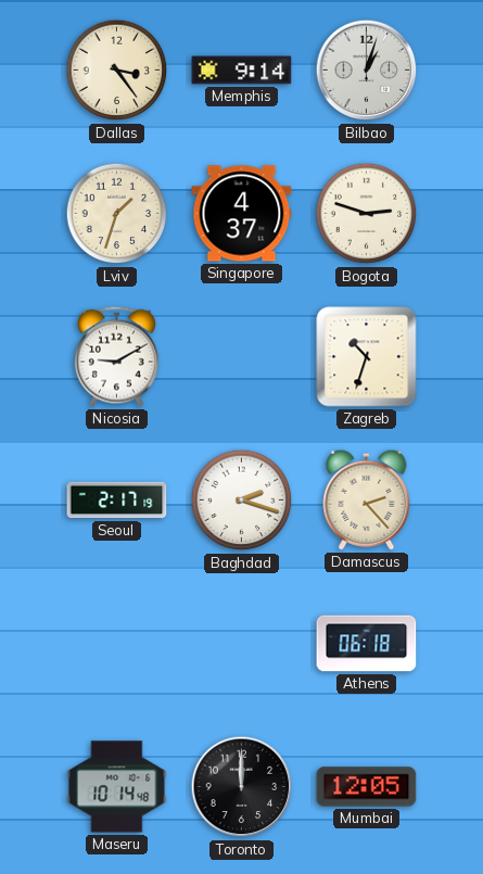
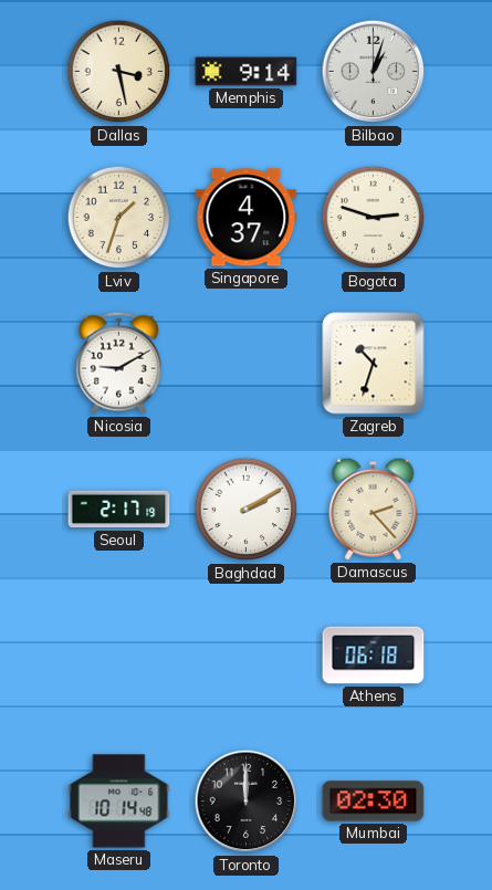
Dallas: 3:24 -> 3:28
Baghdad: 2:18 -> 2:10
Mumbai: 12:05 -> 02:30
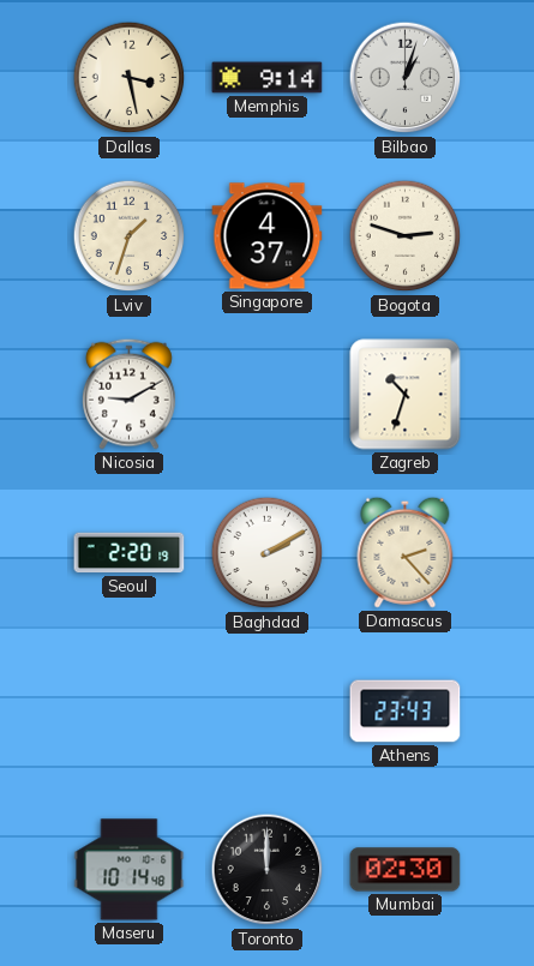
Seoul: 2:17 -> 2:20
Athens: 06:18 -> 23:43
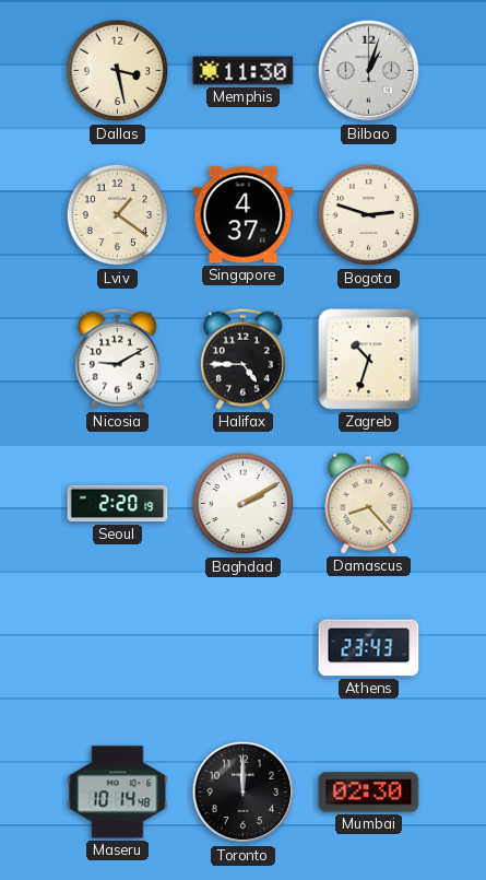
Memphis: 9:14 -> 11:30
Lviv: 1:33 -> 1:21
Halifax: none -> 4:45
Damascus: 2:23 -> 8:23
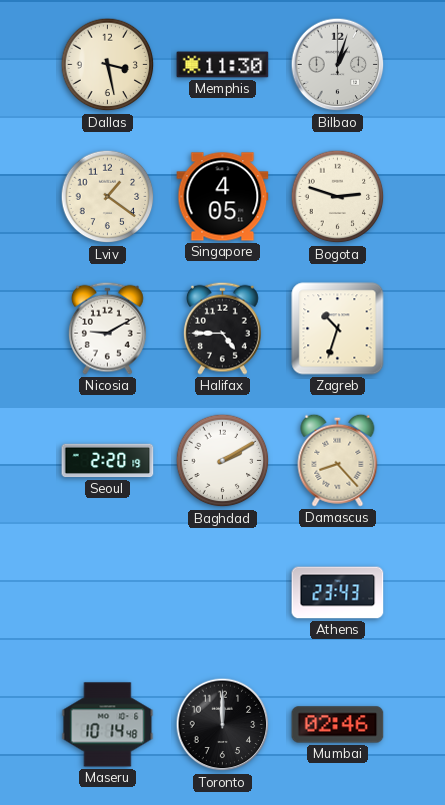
Singapore: 4:37 -> 4:05
Mumbai: 02:30 -> 02:46
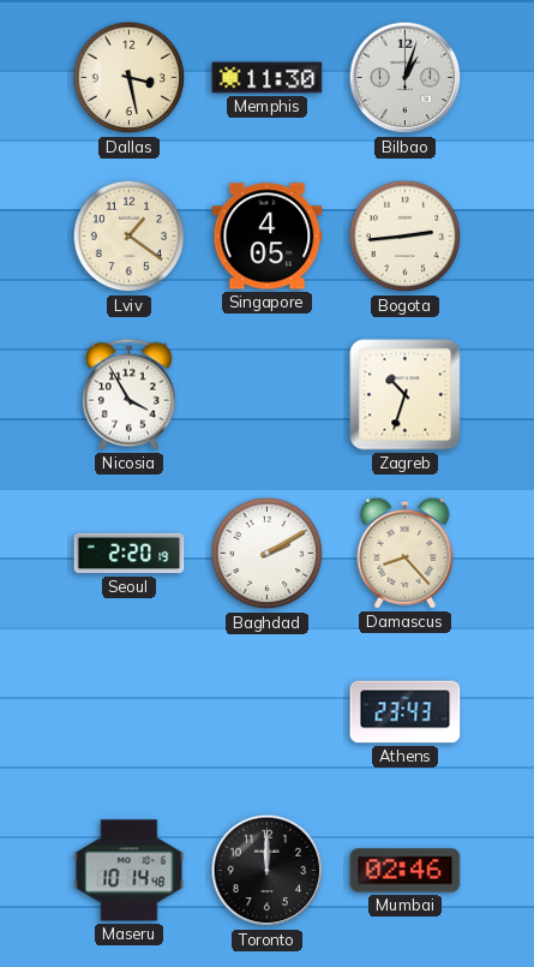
Bogota: 2:48 -> 2:44
Nicosia: 9:10 -> 3:55
Halifax: 4:45 -> none
